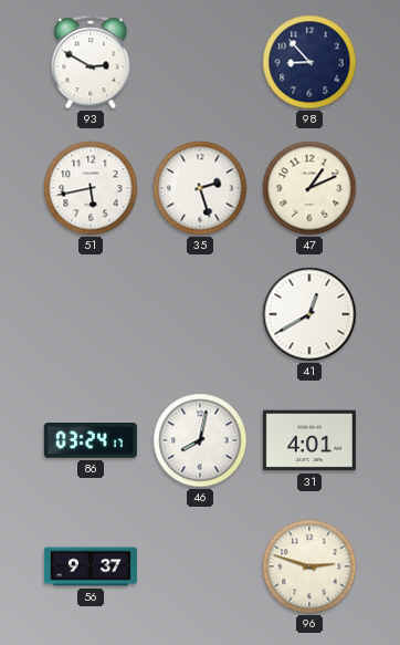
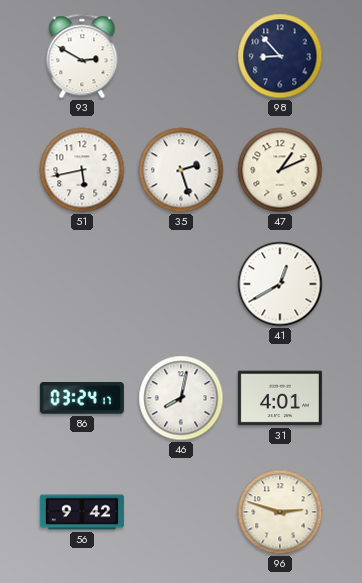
56: 9:37 -> 9:42
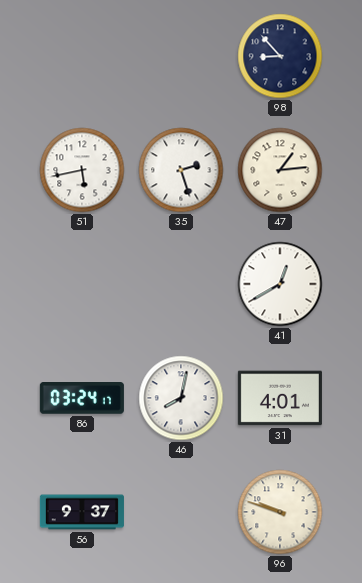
93: 2:50 -> none
47: 1:11 -> 1:14
56: 9:42 -> 9:37
96: 2:48 -> 9:48
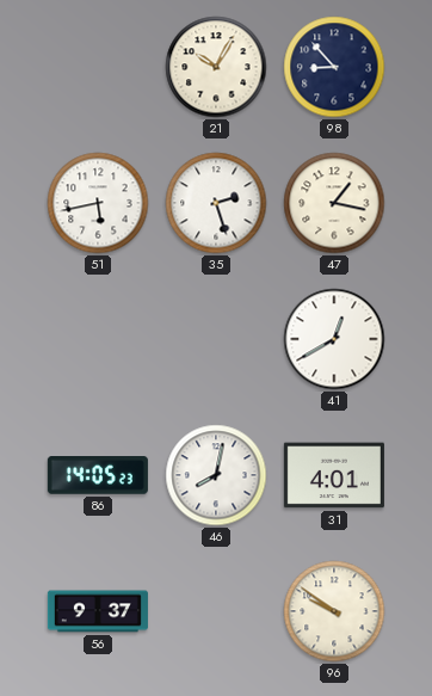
21: none -> 10:05
47: 1:14 -> 1:17
86: 03:24 -> 14:05
96: 9:48 -> 9:51
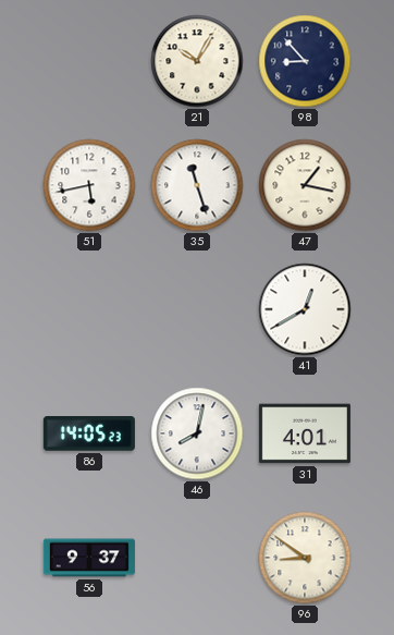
35: 2:27 -> 11:27
96: 9:51 -> 8:51
